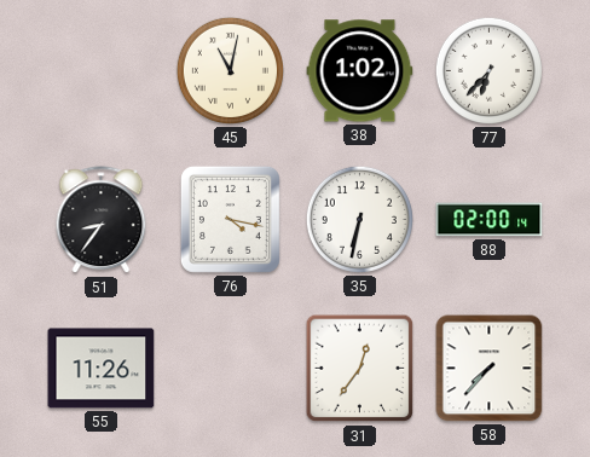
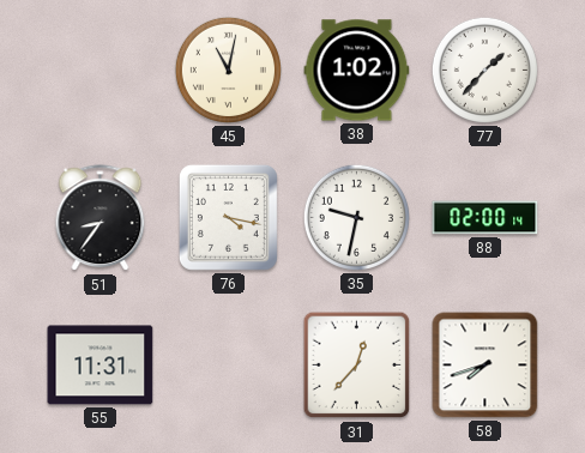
77: 6:37 -> 1:37
35: 6:32 -> 9:32
55: 11:26 -> 11:31
31: 12:36 -> 12:37
58: 7:37 -> 7:42
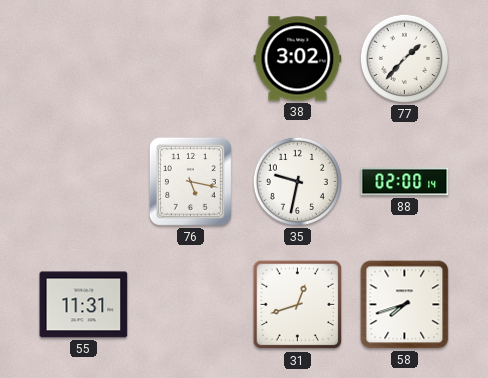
45: 11:02 -> none
38: 1:02 -> 3:02
51: 8:36 -> none
76: 4:17 -> 5:17
31: 12:37 -> 12:42
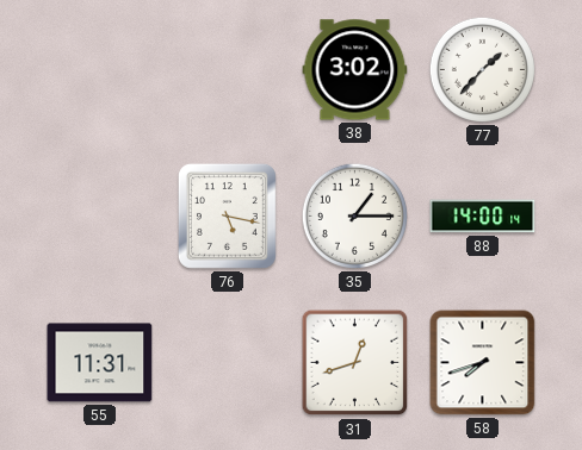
35: 9:32 -> 1:15
88: 02:00 -> 14:00
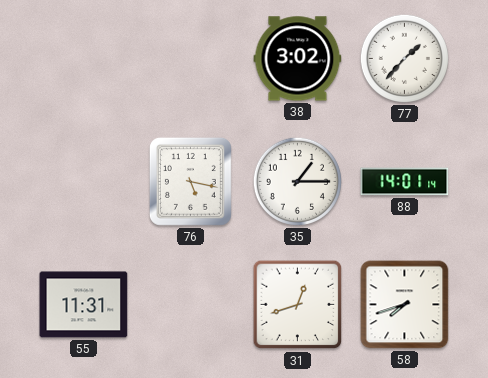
88: 14:00 -> 14:01
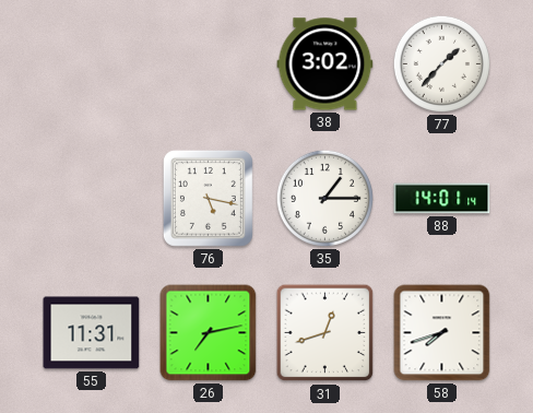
26: none -> 7:13
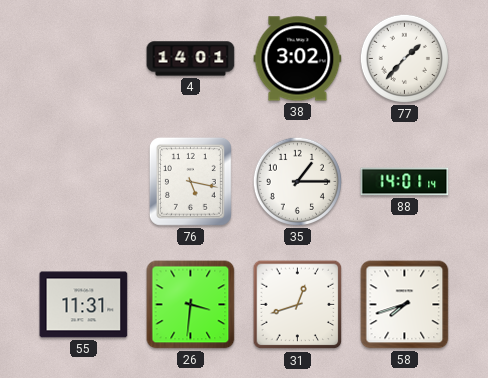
4: none -> 14:01
26: 7:13 -> 3:31
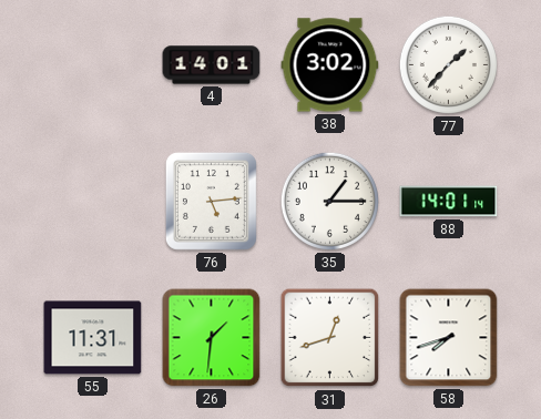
76: 5:17 -> 5:14
26: 3:31 -> 1:31
